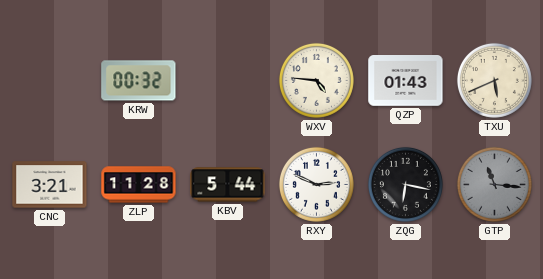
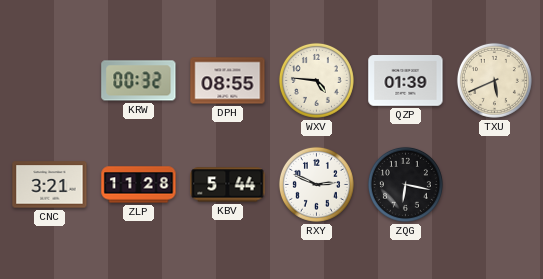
DPH: none -> 08:55
QZP: 01:43 -> 01:39
GTP: 11:16 -> none
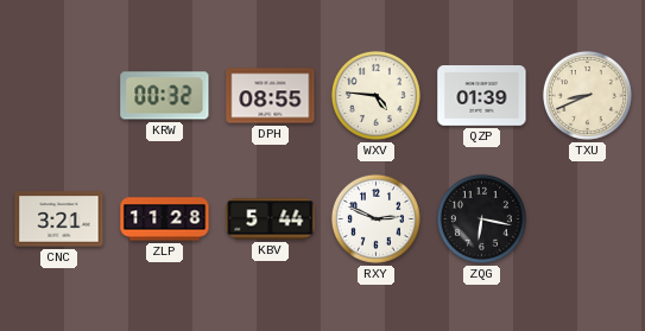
TXU: 5:41 -> 8:41
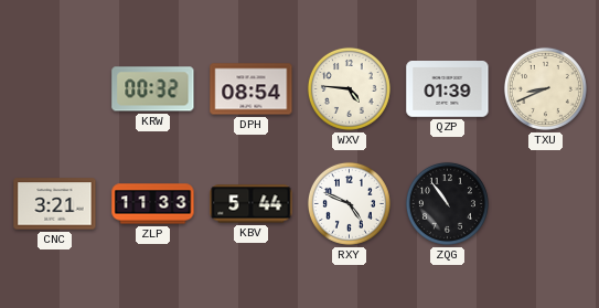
DPH: 08:55 -> 08:54
ZLP: 11:28 -> 11:33
RXY: 2:49 -> 4:49
ZQG: 6:17 -> 10:54
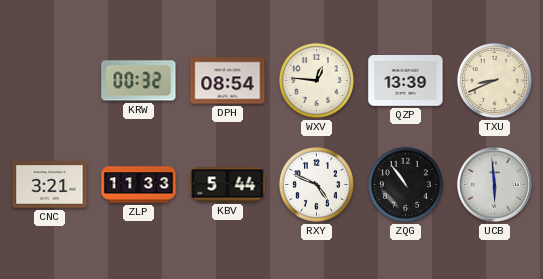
WXV: 4:46 -> 12:46
QZP: 01:39 -> 13:39
UCB: none -> 5:59
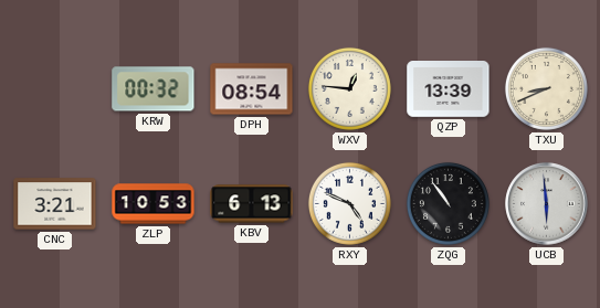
ZLP: 11:33 -> 10:53
KBV: 5:44 -> 6:13
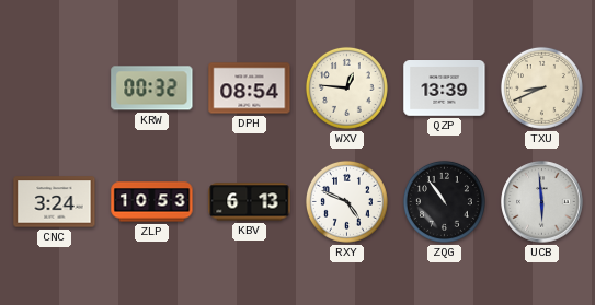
CNC: 3:21 -> 3:24
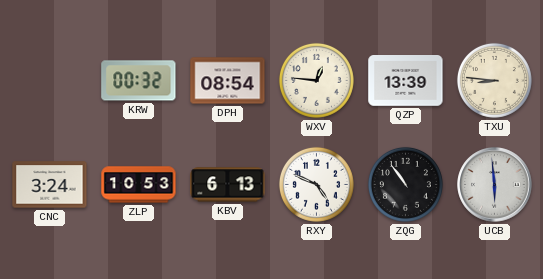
TXU: 8:41 -> 8:46
